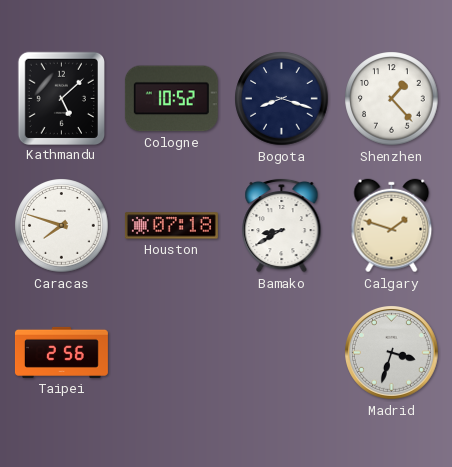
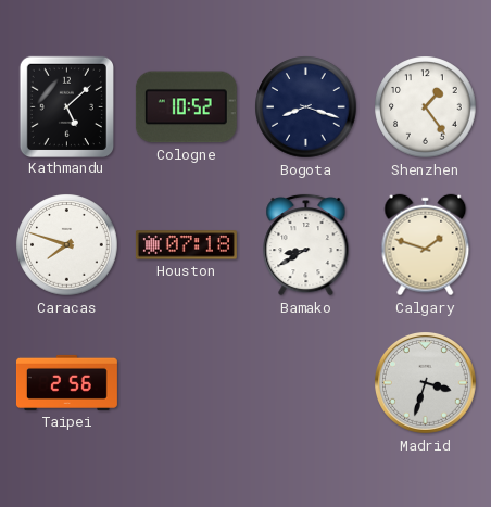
Shenzhen: 1:23 -> 1:24
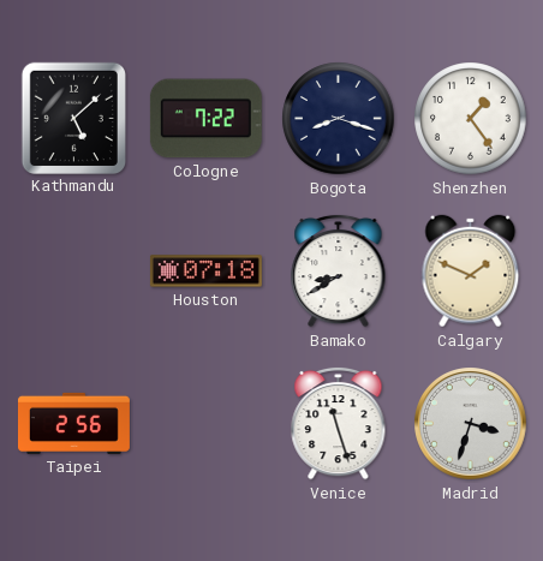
Cologne: 10:52 -> 7:22
Caracas: 7:48 -> none
Calgary: 1:48 -> 1:49
Venice: none -> 11:27
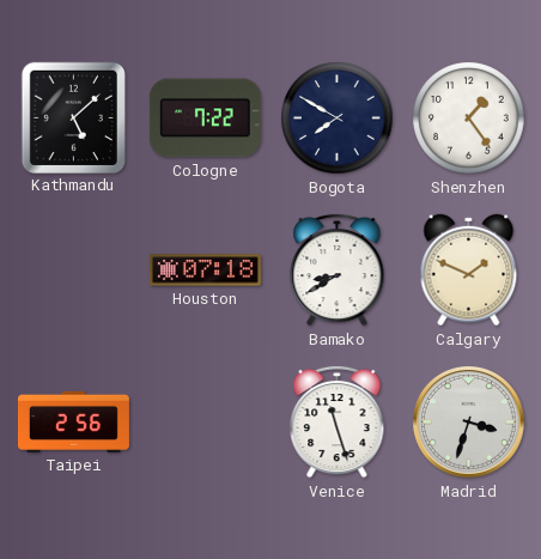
Bogota: 8:18 -> 7:50
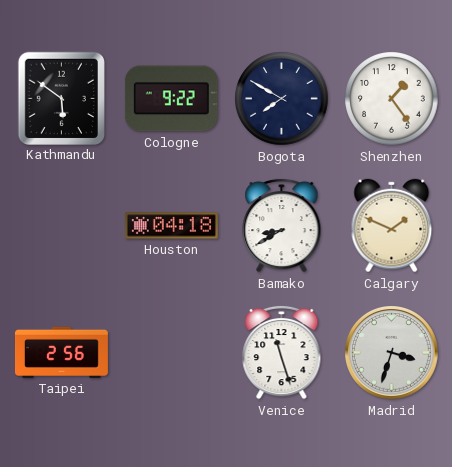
Kathmandu: 5:08 -> 5:51
Cologne: 7:22 -> 9:22
Houston: 07:18 -> 04:18
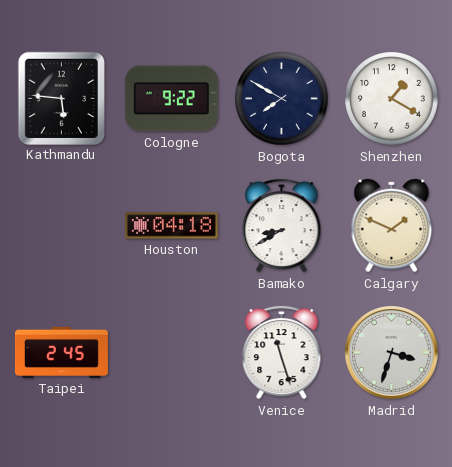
Kathmandu: 5:51 -> 5:46
Shenzhen: 1:24 -> 1:20
Taipei: 2:56 -> 2:45
